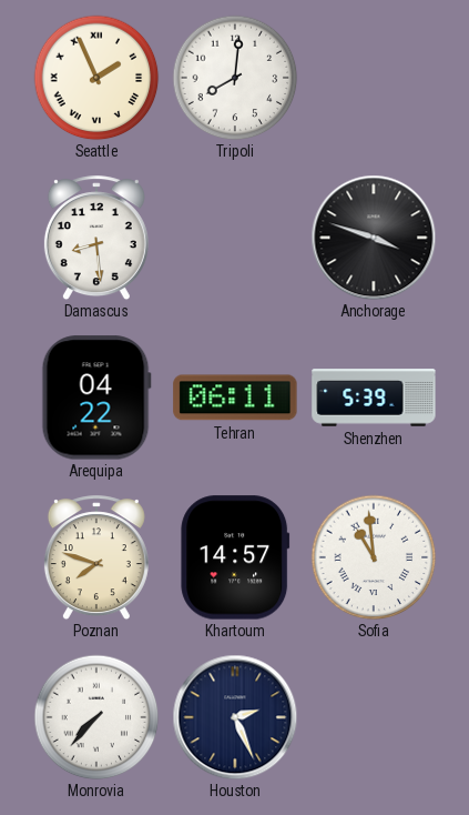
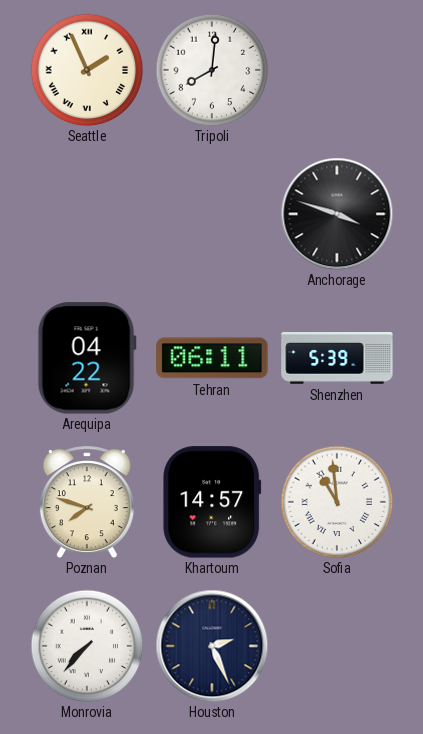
Damascus: 8:29 -> none
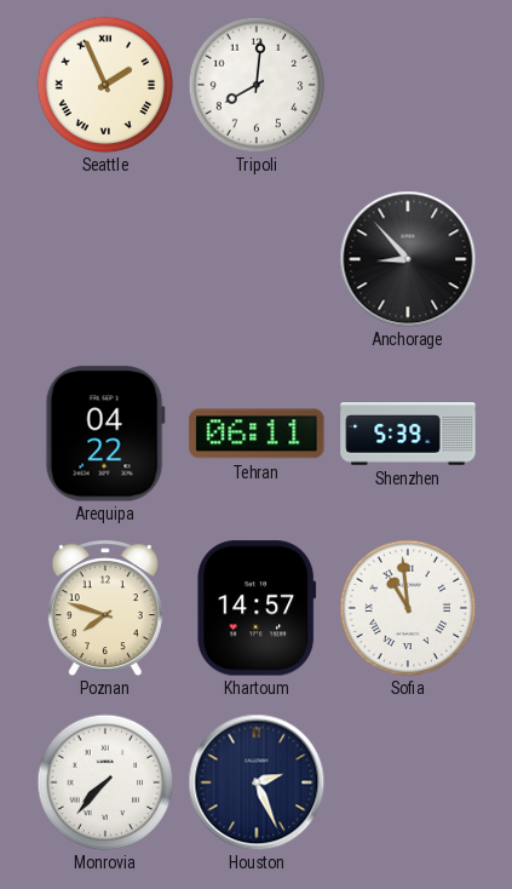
Anchorage: 3:48 -> 8:53
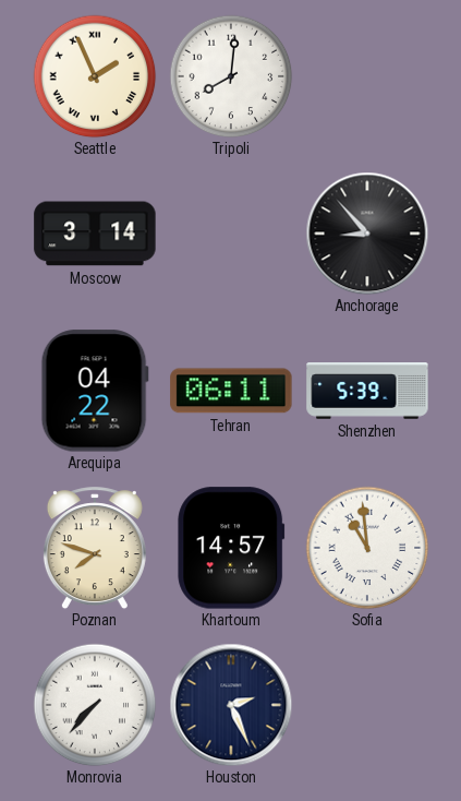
Moscow: none -> 3:14
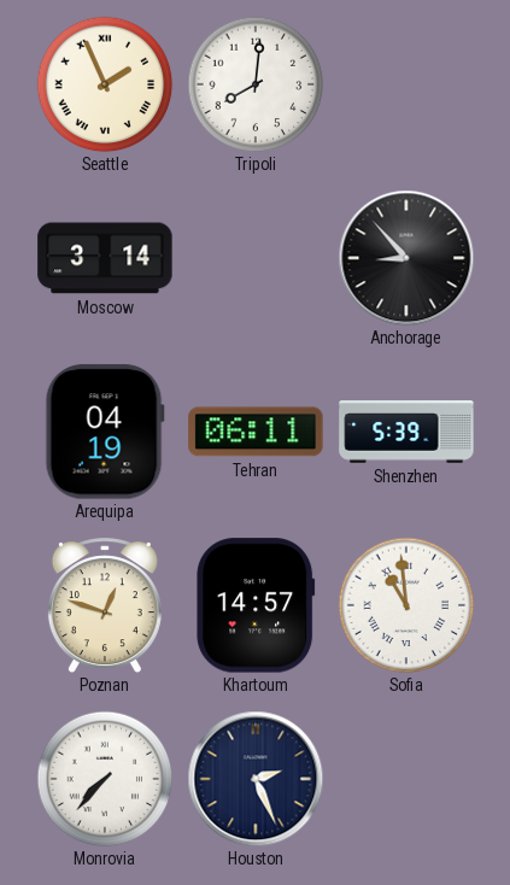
Arequipa: 04:22 -> 04:19
Poznan: 7:48 -> 12:48
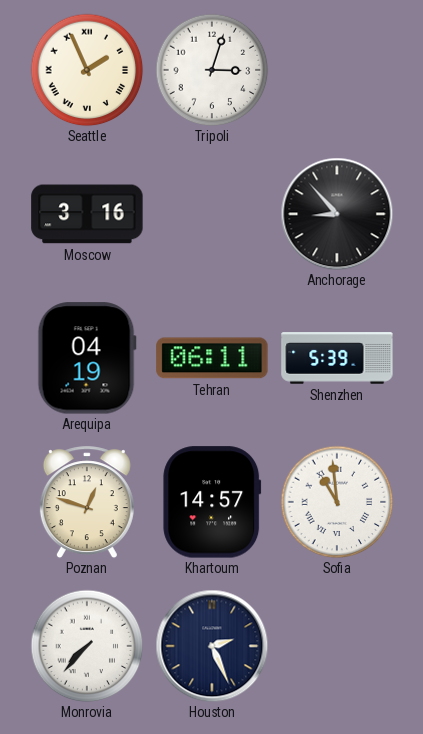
Tripoli: 8:01 -> 3:03
Moscow: 3:14 -> 3:16
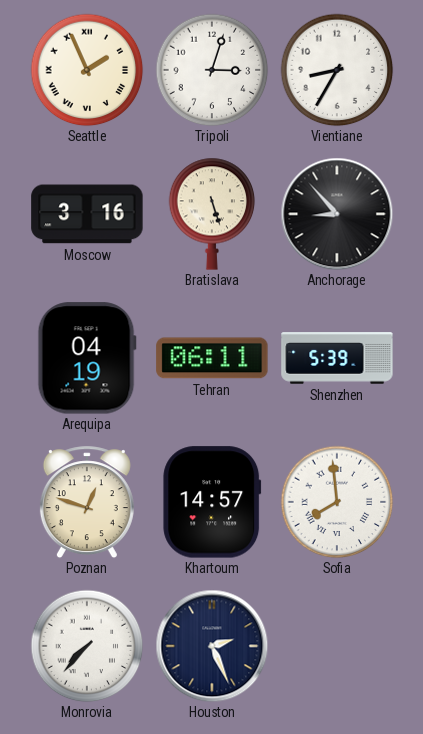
Vientiane: none -> 8:35
Bratislava: none -> 5:27
Sofia: 10:59 -> 7:59
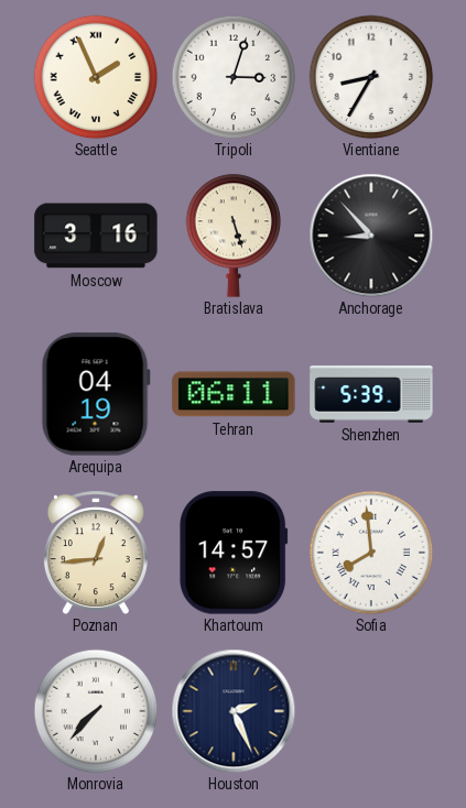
Poznan: 12:48 -> 12:44
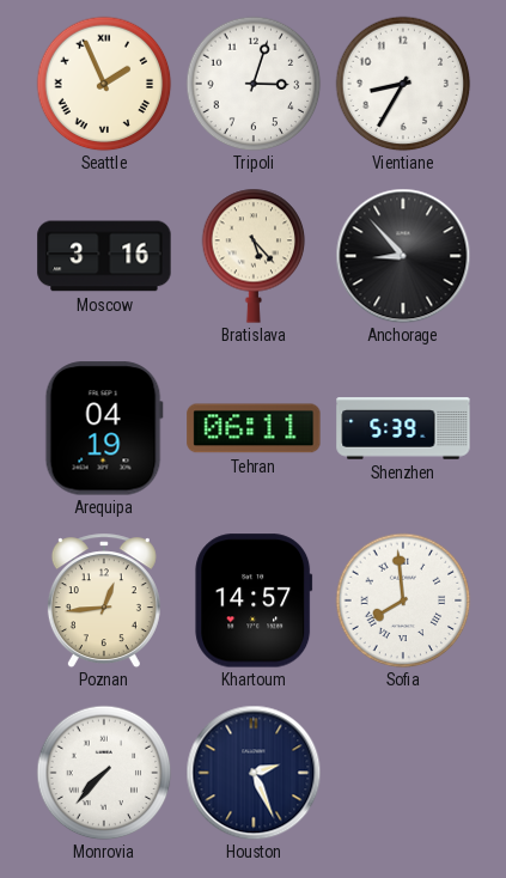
Bratislava: 5:27 -> 5:23
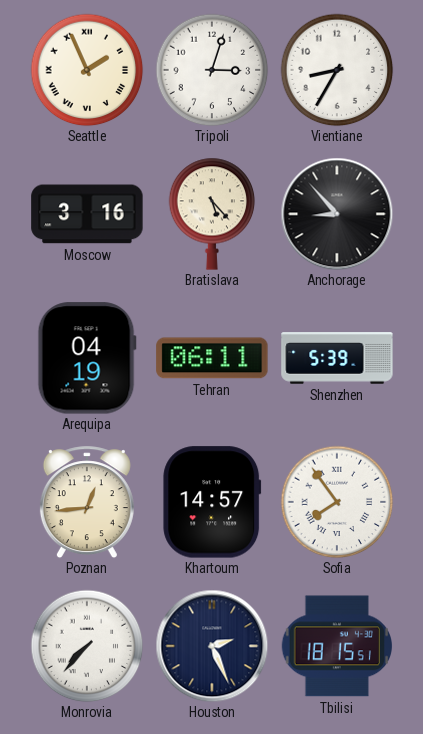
Sofia: 7:59 -> 7:54
Tbilisi: none -> 18:15
